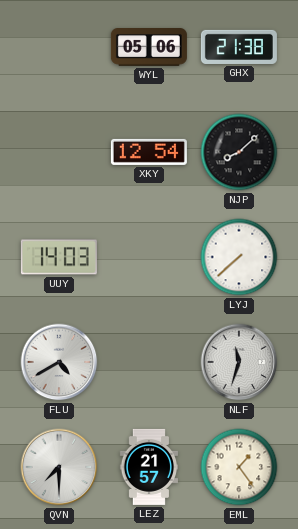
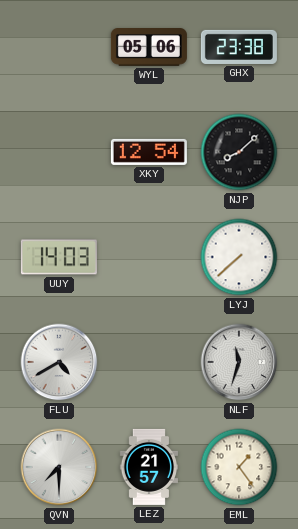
GHX: 21:38 -> 23:38
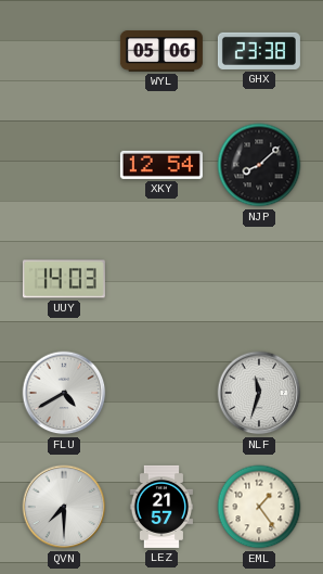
LYJ: 7:38 -> none
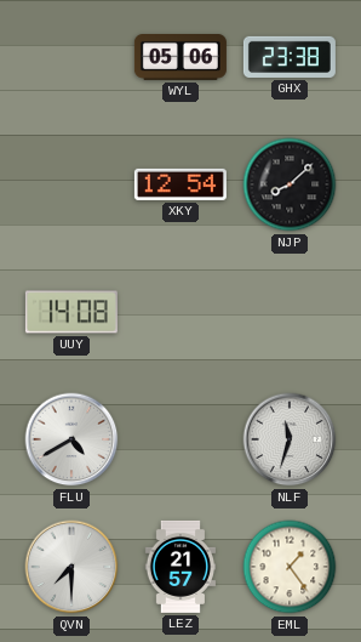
UUY: 14:03 -> 14:08
